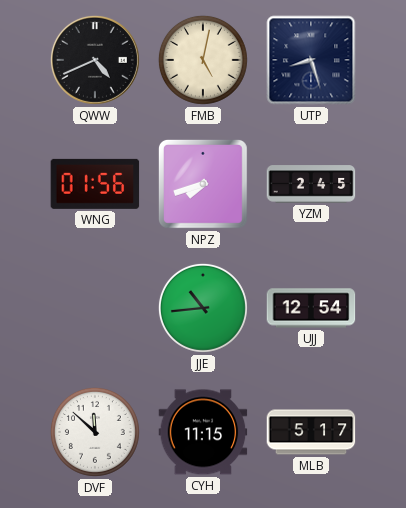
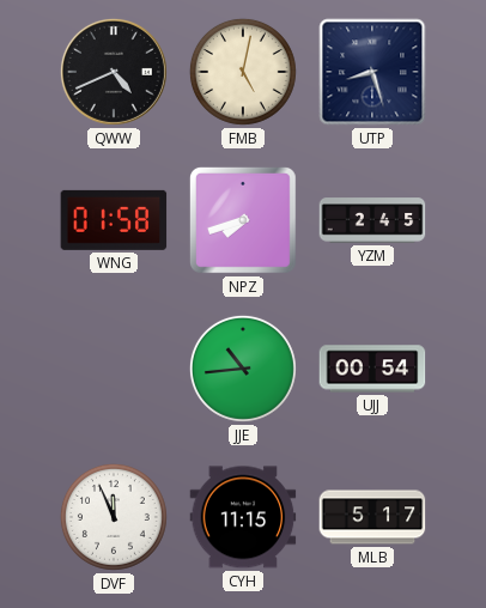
WNG: 01:56 -> 01:58
UJJ: 12:54 -> 00:54
DVF: 11:52 -> 11:56
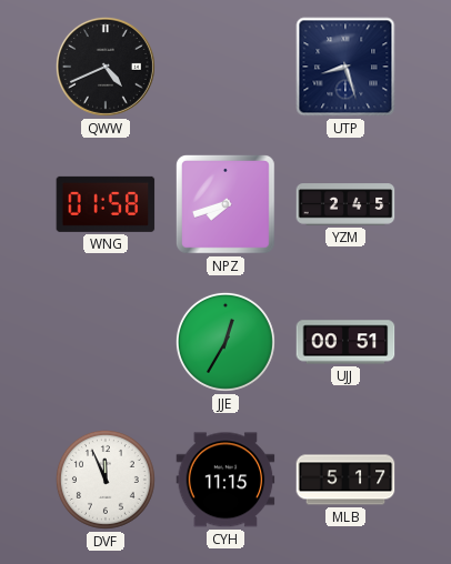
FMB: 5:02 -> none
JJE: 10:44 -> 12:35
UJJ: 00:54 -> 00:51
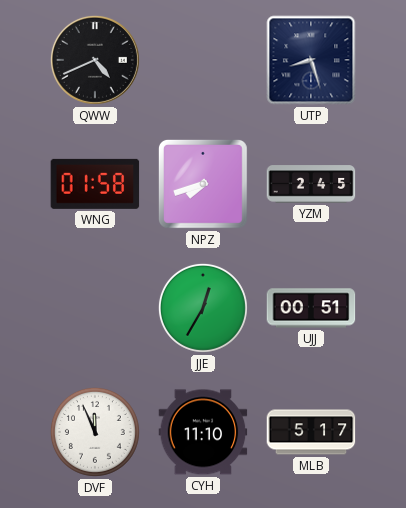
CYH: 11:15 -> 11:10
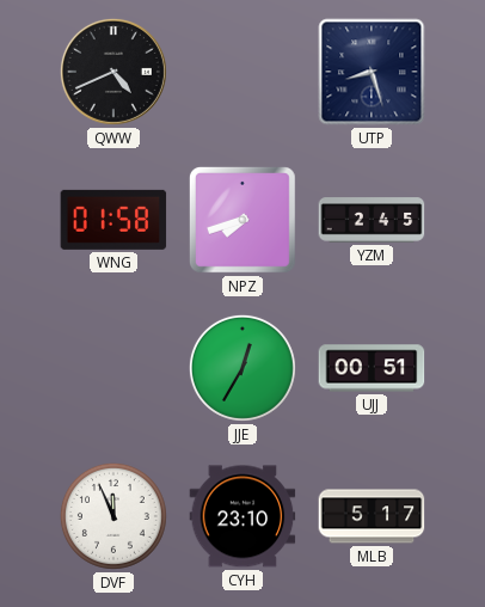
CYH: 11:10 -> 23:10
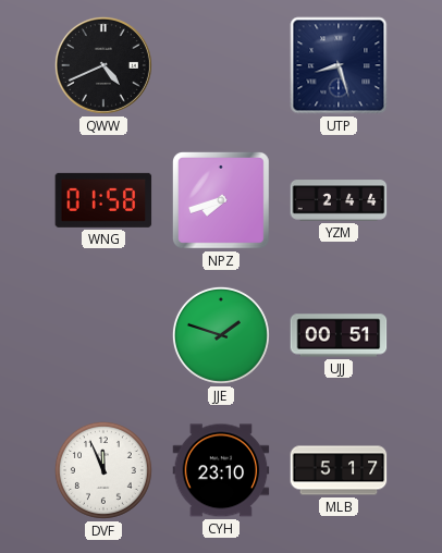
YZM: 2:45 -> 2:44
JJE: 12:35 -> 1:48
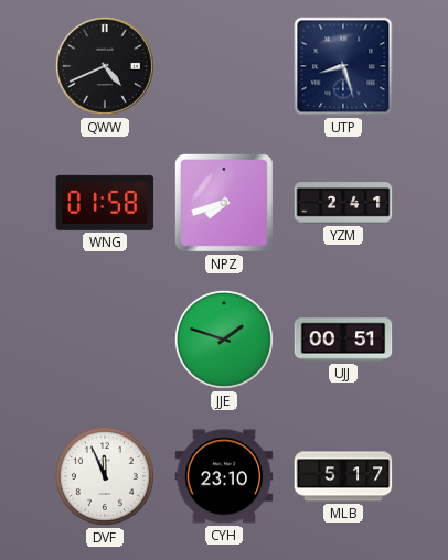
YZM: 2:44 -> 2:41
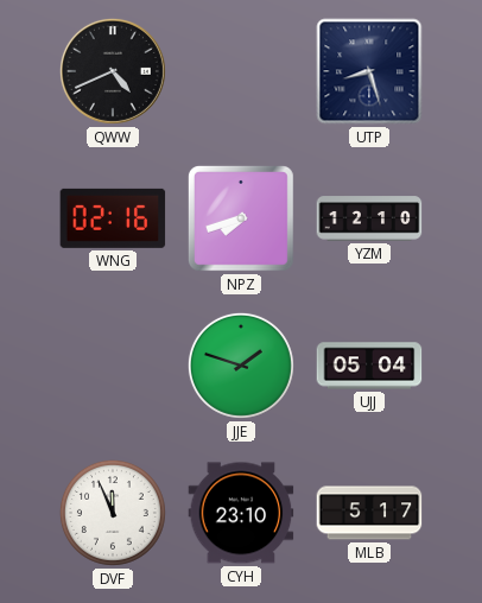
WNG: 01:58 -> 02:16
YZM: 2:41 -> 12:10
UJJ: 00:51 -> 05:04
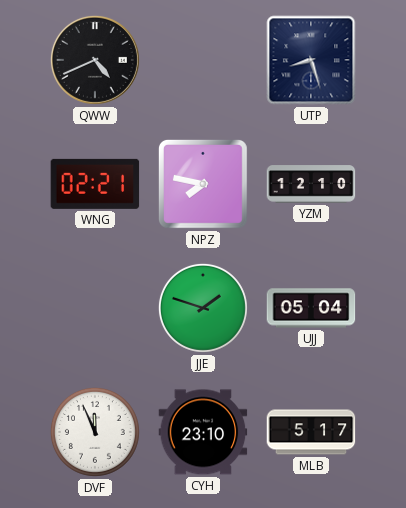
WNG: 02:16 -> 02:21
NPZ: 7:42 -> 7:47
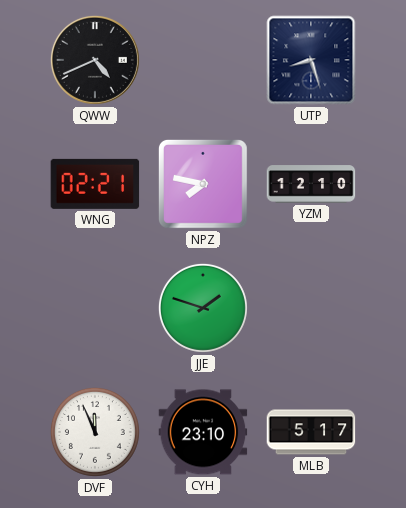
UJJ: 05:04 -> none
